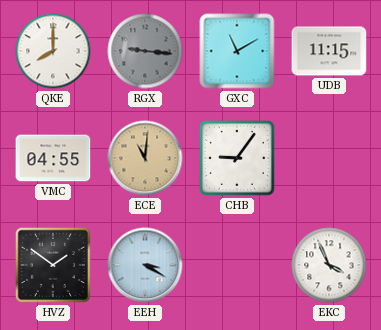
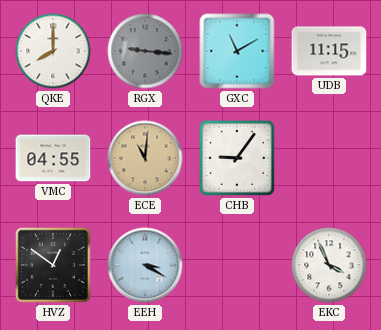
HVZ: 1:51 -> 12:51
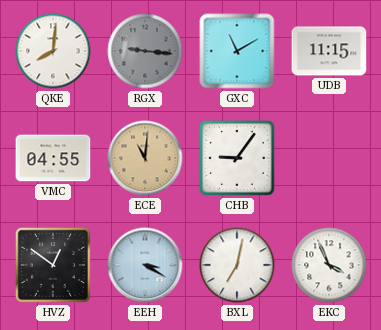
QKE: 8:00 -> 8:01
BXL: none -> 7:02
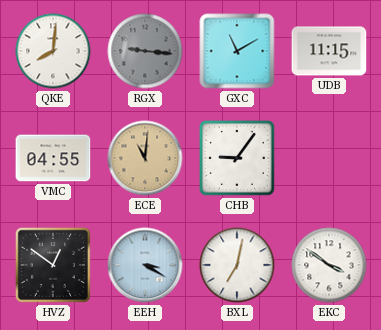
EKC: 3:56 -> 3:51
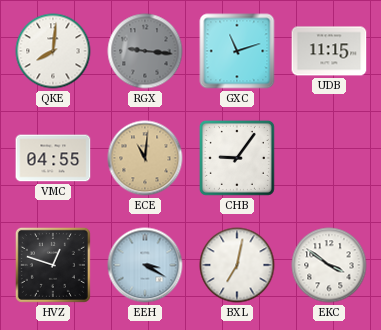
GXC: 11:10 -> 11:12
HVZ: 12:51 -> 12:48
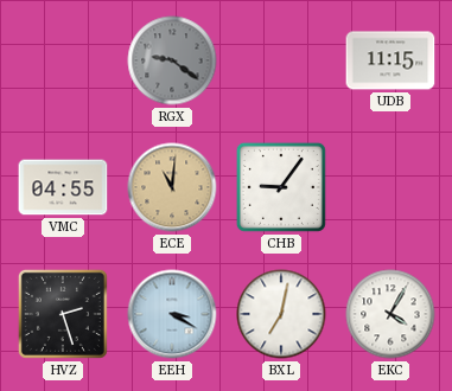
QKE: 8:01 -> none
RGX: 9:16 -> 9:21
GXC: 11:12 -> none
HVZ: 12:48 -> 2:27
EKC: 3:51 -> 4:05
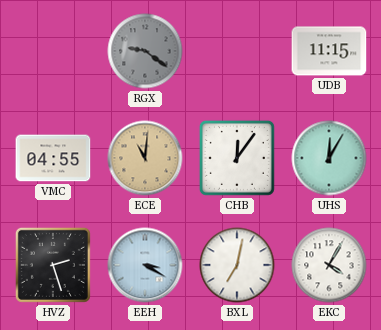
CHB: 9:06 -> 12:06
UHS: none -> 12:05
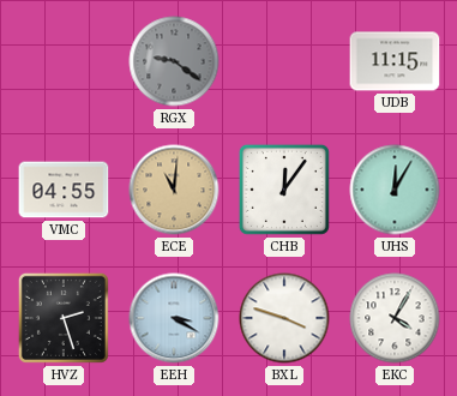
BXL: 7:02 -> 3:48
